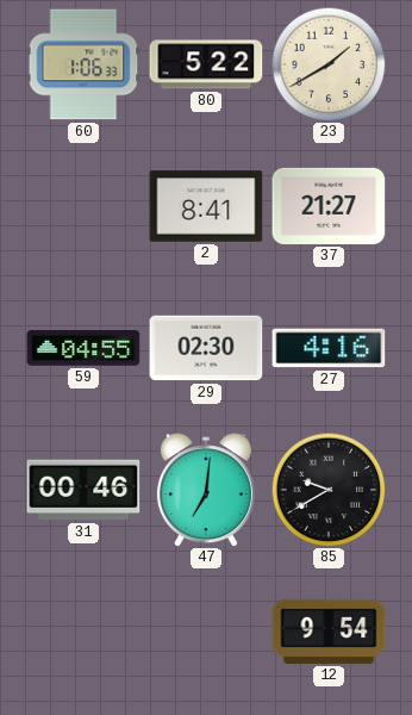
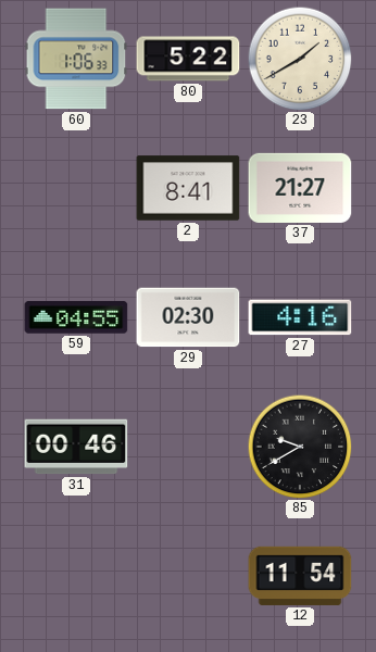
47: 7:01 -> none
12: 9:54 -> 11:54
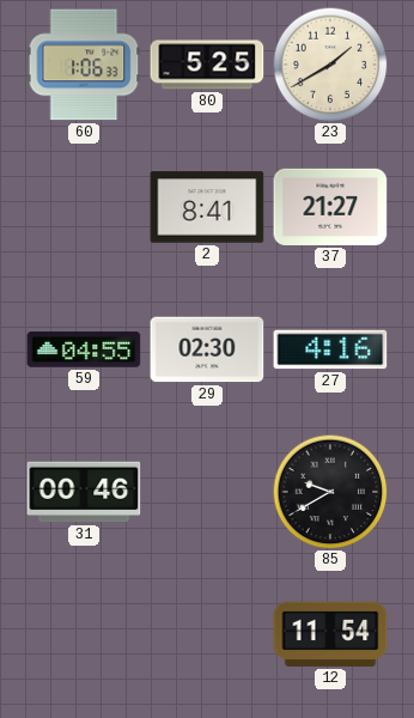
80: 5:22 -> 5:25
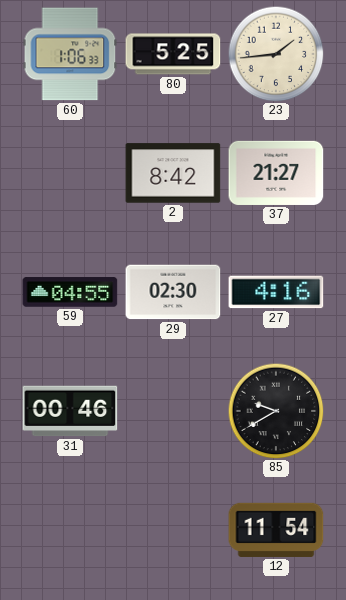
23: 1:40 -> 1:44
2: 8:41 -> 8:42
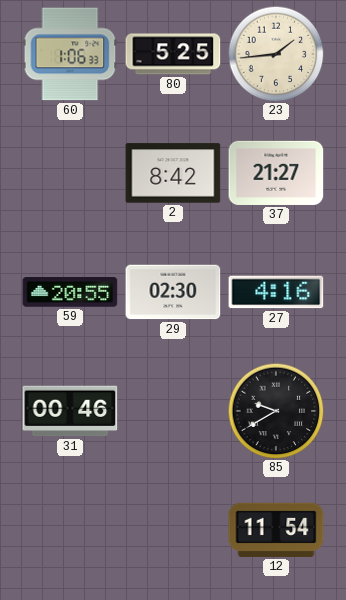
59: 04:55 -> 20:55
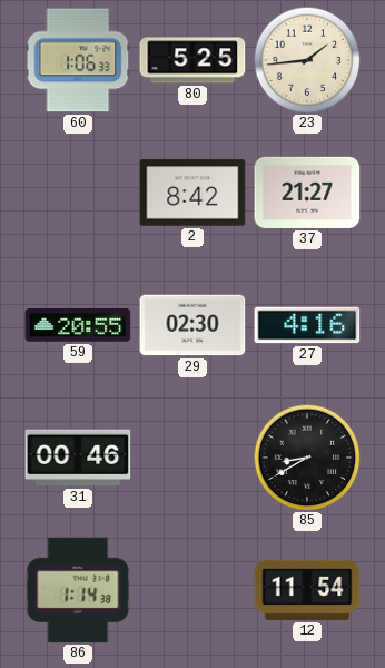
85: 9:40 -> 8:40
86: none -> 1:14
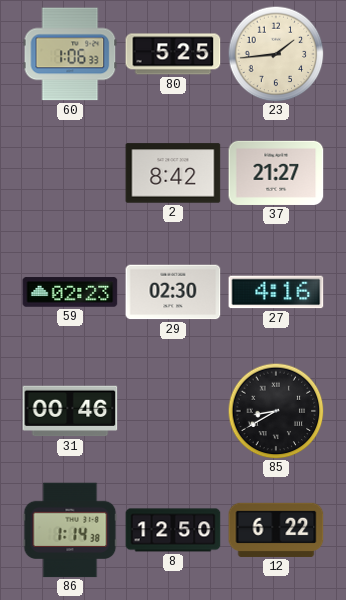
59: 20:55 -> 02:23
8: none -> 12:50
12: 11:54 -> 6:22
